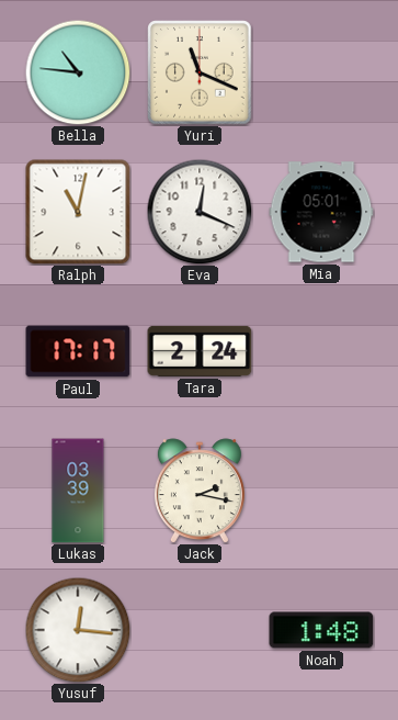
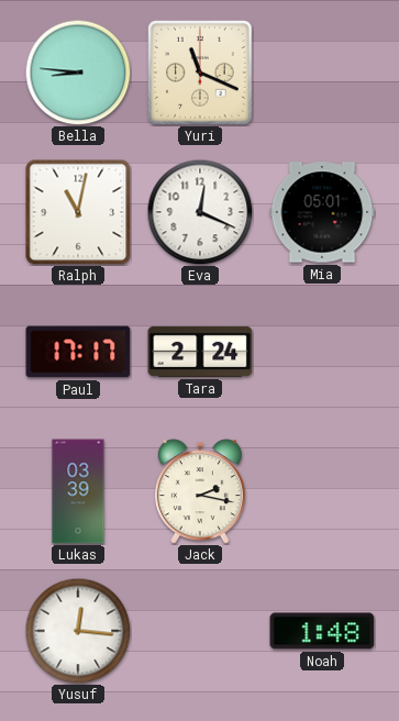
Bella: 10:46 -> 8:46
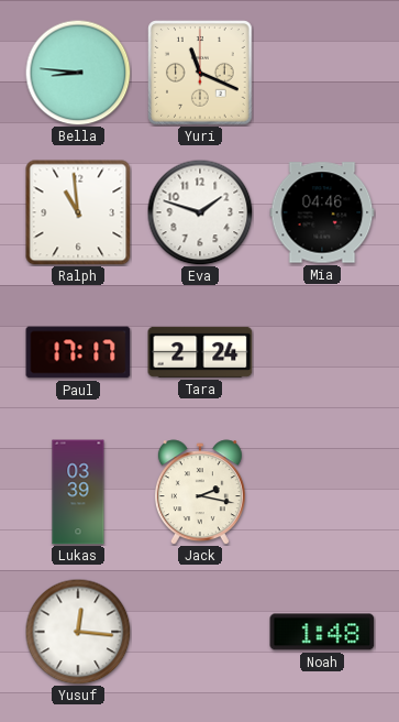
Ralph: 11:02 -> 10:59
Eva: 12:19 -> 1:48
Mia: 05:01 -> 04:46
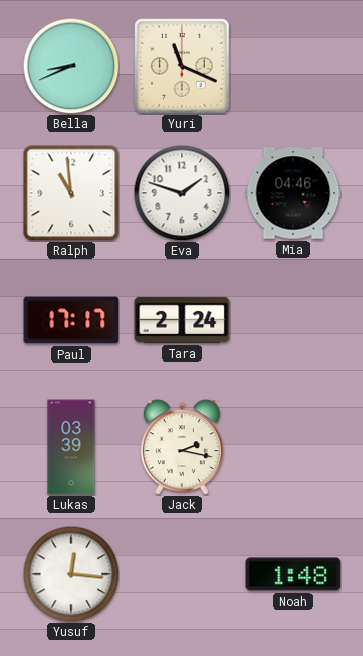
Bella: 8:46 -> 8:41
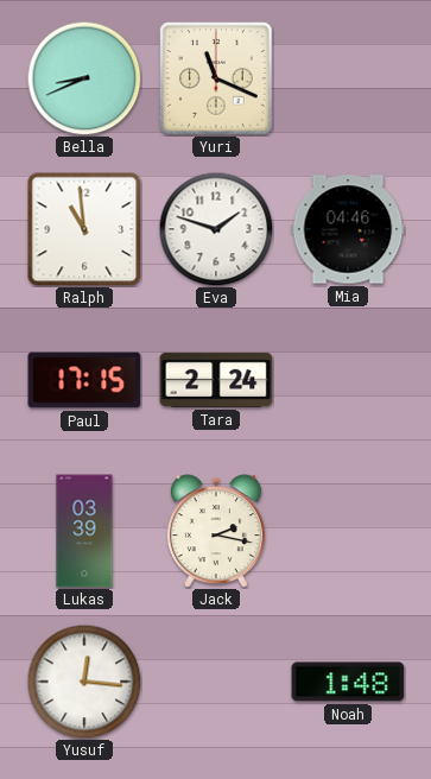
Paul: 17:17 -> 17:15
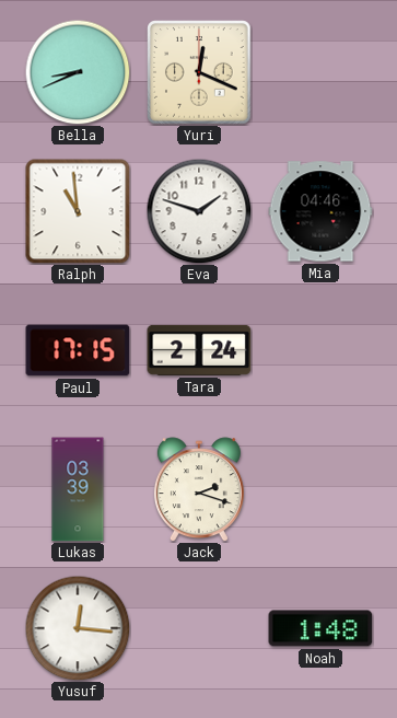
Yuri: 11:19 -> 12:19
Jack: 2:17 -> 2:18
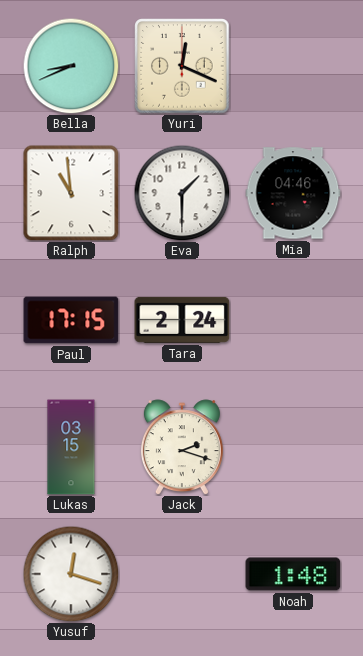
Eva: 1:48 -> 1:30
Lukas: 03:39 -> 03:15
Yusuf: 12:16 -> 12:18
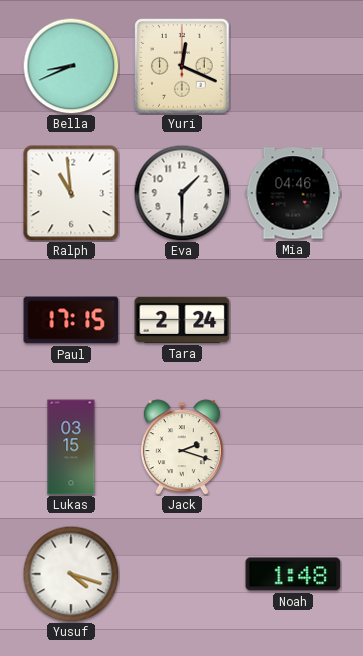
Yusuf: 12:18 -> 4:18
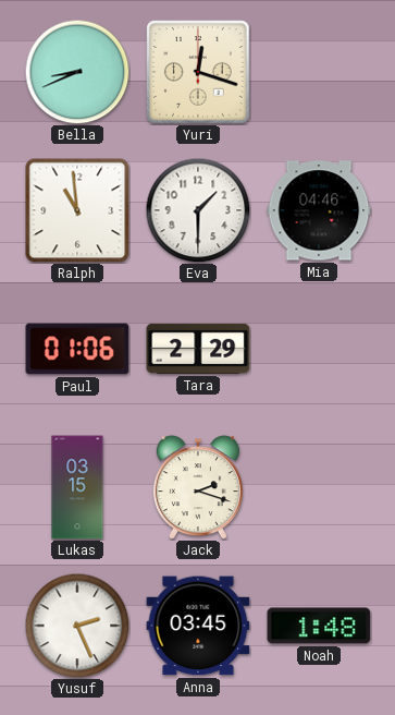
Yuri: 12:19 -> 12:18
Paul: 17:15 -> 01:06
Tara: 2:24 -> 2:29
Yusuf: 4:18 -> 2:26
Anna: none -> 03:45
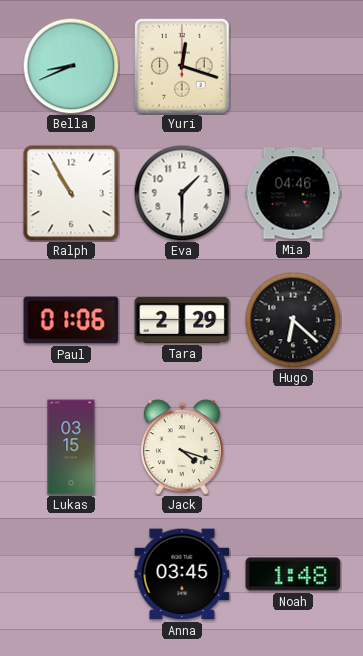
Ralph: 10:59 -> 10:55
Hugo: none -> 6:22
Jack: 2:18 -> 4:18
Yusuf: 2:26 -> none
